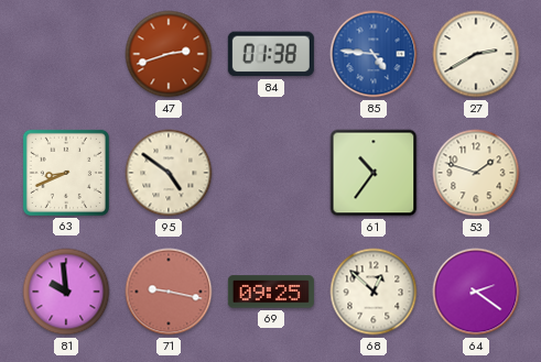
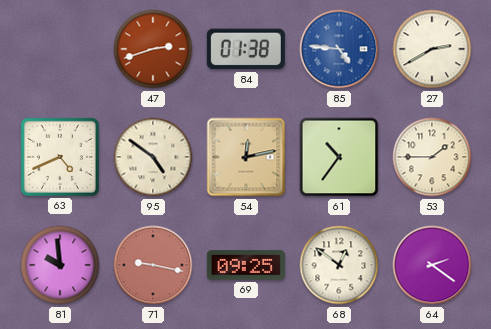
63: 8:41 -> 4:41
54: none -> 12:13
53: 1:48 -> 1:45
68: 12:52 -> 12:51
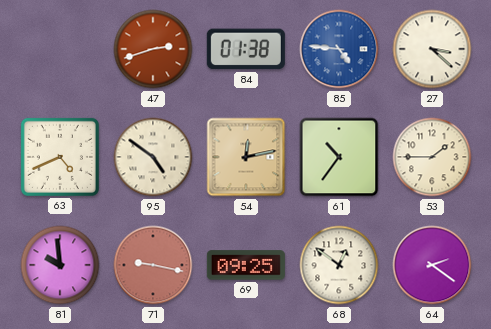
27: 2:40 -> 3:22
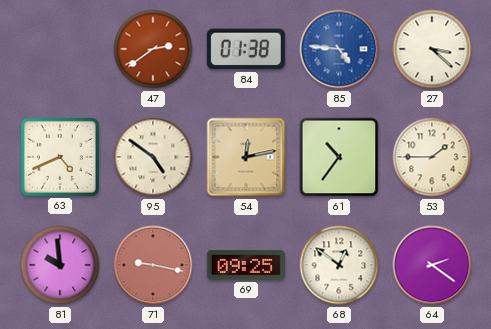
47: 2:42 -> 2:39
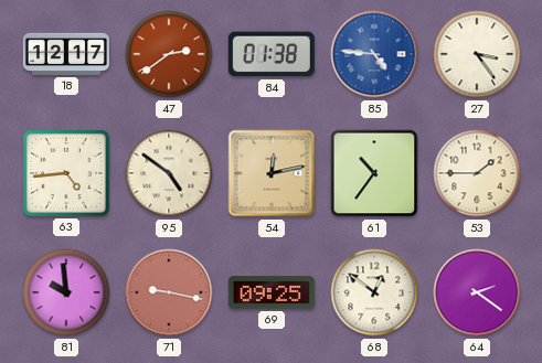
18: none -> 12:17
27: 3:22 -> 3:24
63: 4:41 -> 4:44
